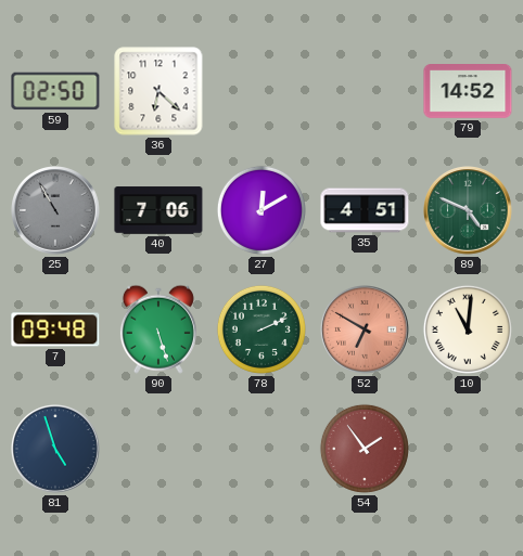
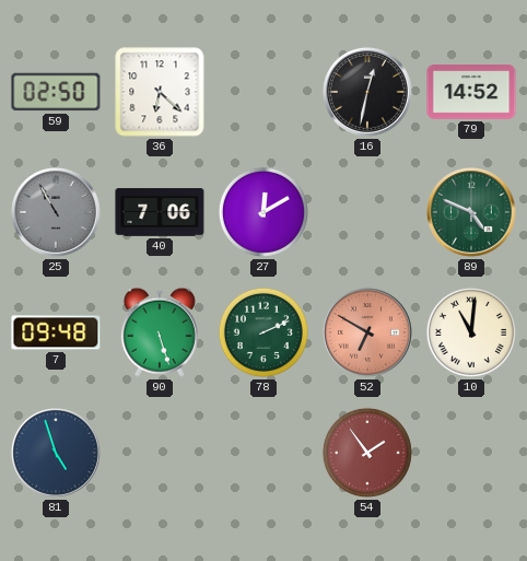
16: none -> 12:32
35: 4:51 -> none
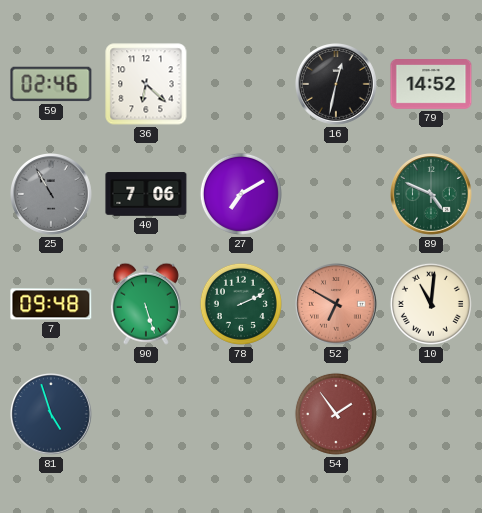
59: 02:50 -> 02:46
27: 12:10 -> 7:10
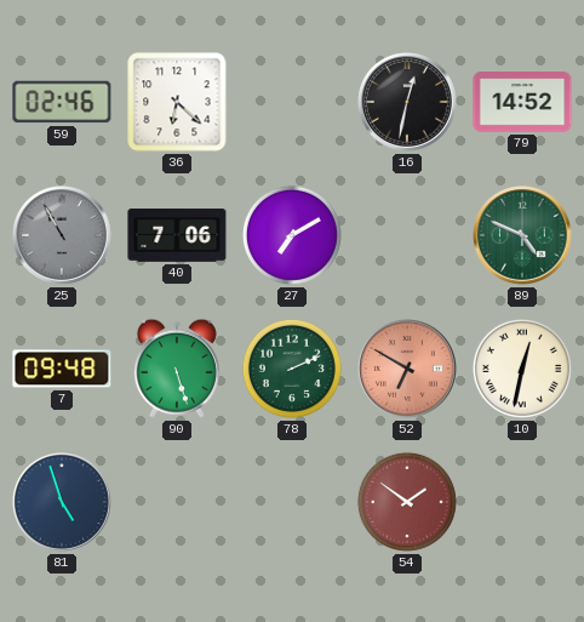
10: 11:01 -> 12:32
54: 1:54 -> 1:51
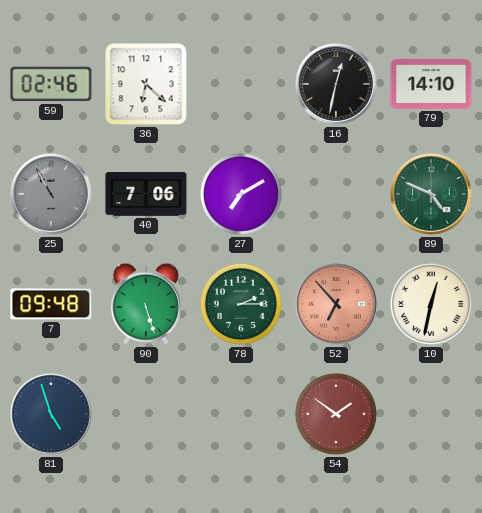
79: 14:52 -> 14:10
78: 2:11 -> 2:15
52: 6:50 -> 6:53
